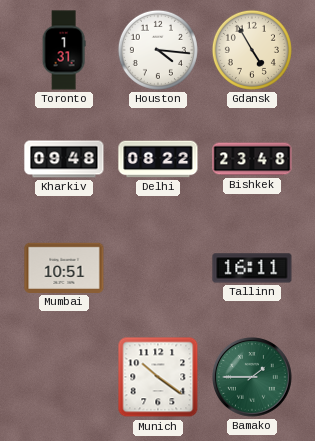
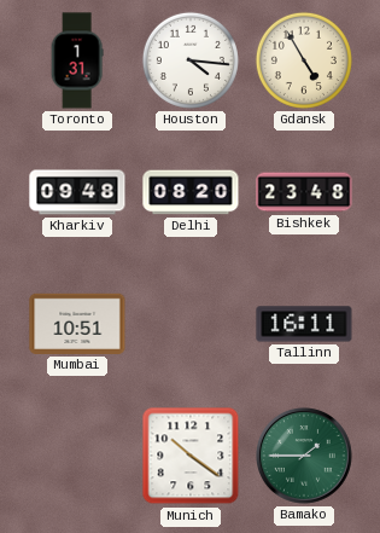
Delhi: 08:22 -> 08:20
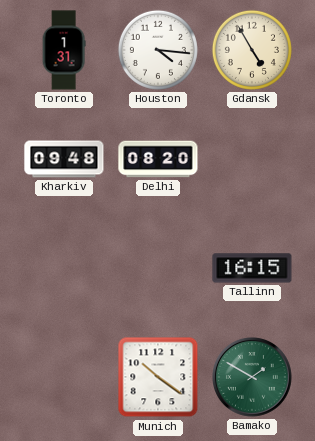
Bishkek: 23:48 -> none
Mumbai: 10:51 -> none
Tallinn: 16:11 -> 16:15
Bamako: 1:45 -> 1:50
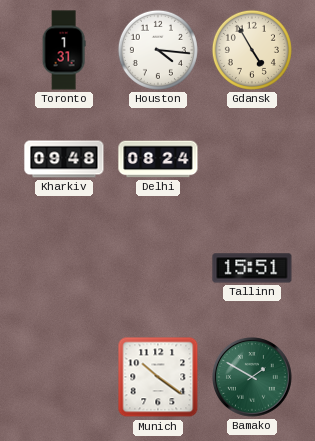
Delhi: 08:20 -> 08:24
Tallinn: 16:15 -> 15:51
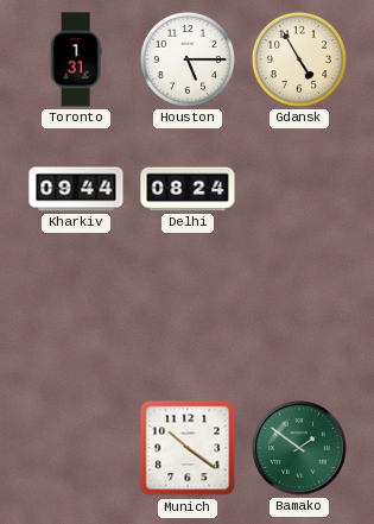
Houston: 4:16 -> 5:15
Kharkiv: 09:48 -> 09:44
Tallinn: 15:51 -> none
Bamako: 1:50 -> 1:51
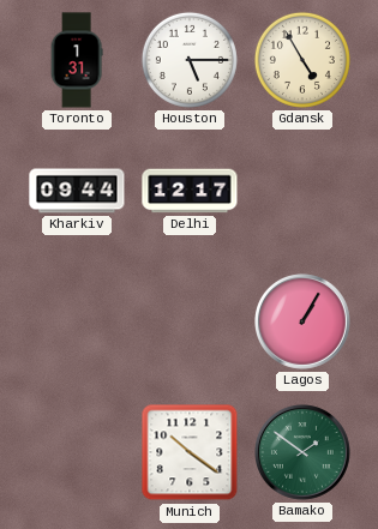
Delhi: 08:24 -> 12:17
Lagos: none -> 1:05
